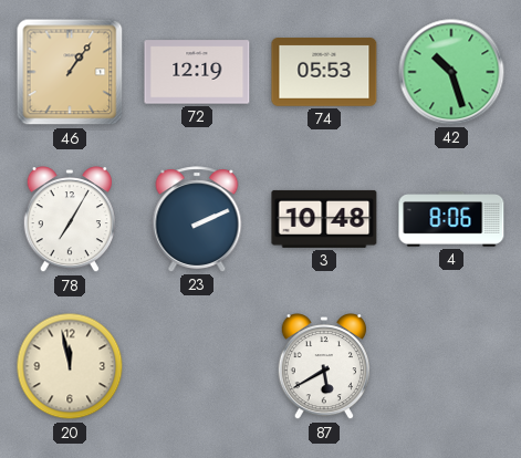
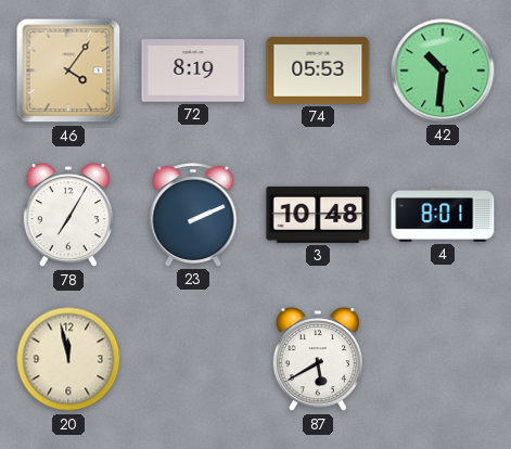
46: 1:06 -> 4:06
72: 12:19 -> 8:19
42: 10:27 -> 10:31
4: 8:06 -> 8:01
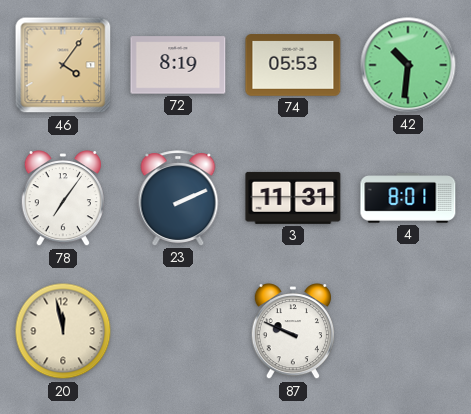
78: 7:05 -> 7:06
3: 10:48 -> 11:31
87: 5:40 -> 9:49
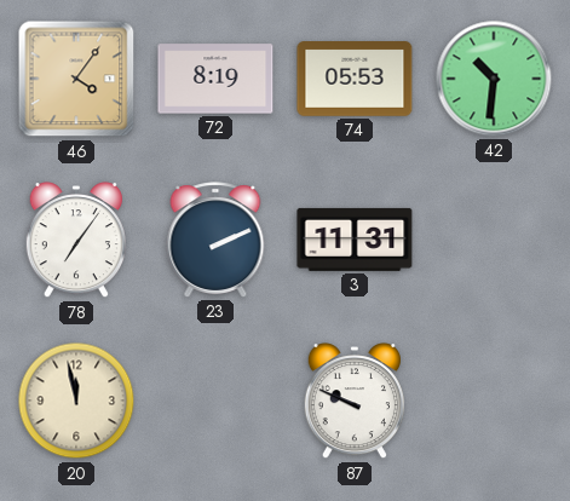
4: 8:01 -> none
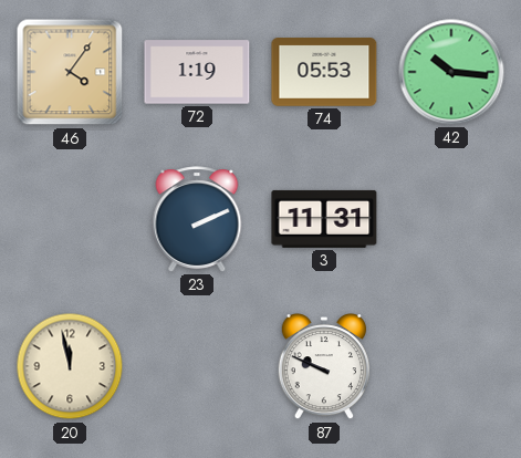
72: 8:19 -> 1:19
42: 10:31 -> 10:16
78: 7:06 -> none
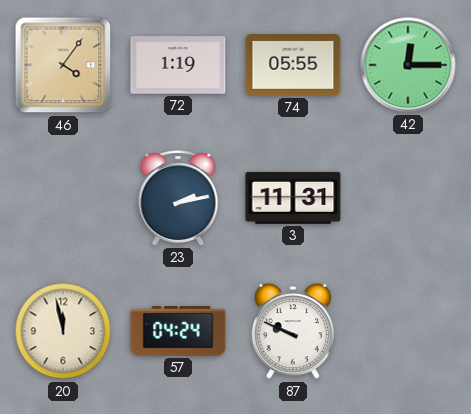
74: 05:53 -> 05:55
42: 10:16 -> 12:15
23: 2:11 -> 2:13
57: none -> 04:24
